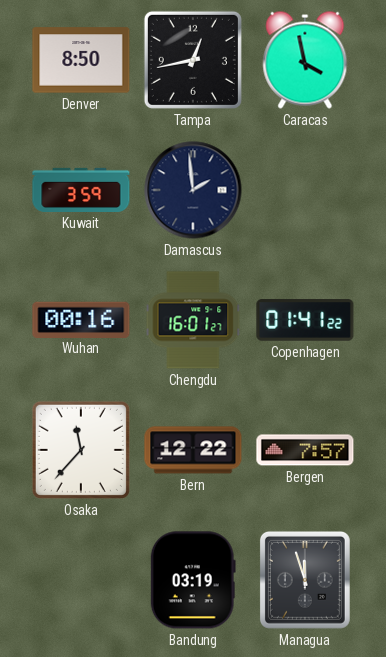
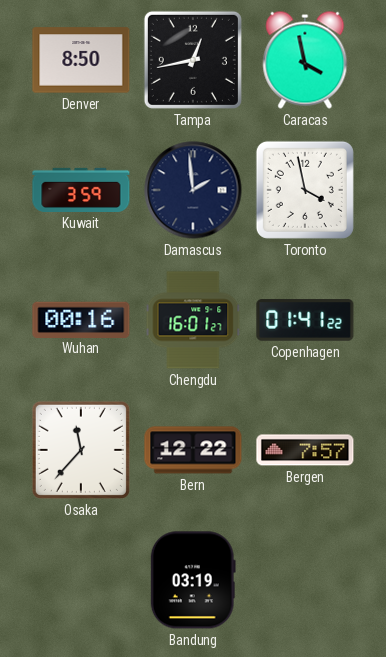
Toronto: none -> 3:58
Managua: 11:57 -> none
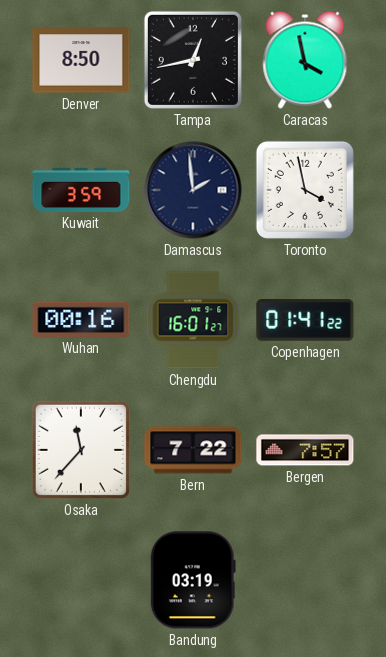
Bern: 12:22 -> 7:22
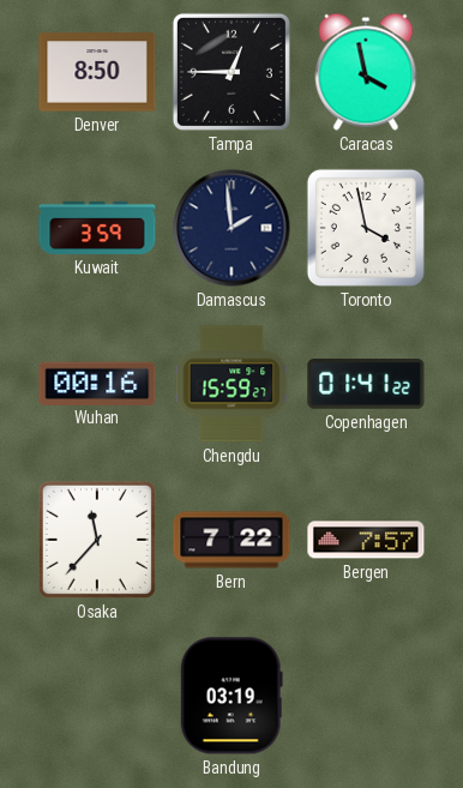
Tampa: 12:43 -> 12:45
Chengdu: 16:01 -> 15:59
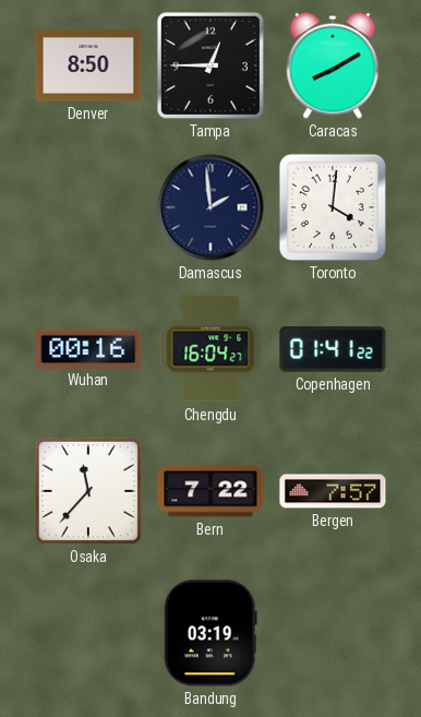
Caracas: 3:58 -> 8:10
Kuwait: 3:59 -> none
Toronto: 3:58 -> 4:01
Chengdu: 15:59 -> 16:04
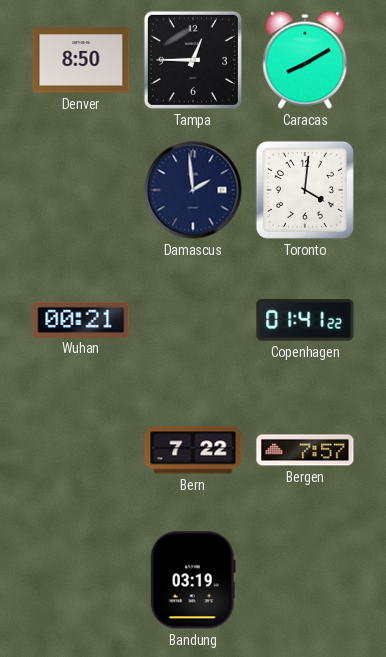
Wuhan: 00:16 -> 00:21
Chengdu: 16:04 -> none
Osaka: 11:37 -> none
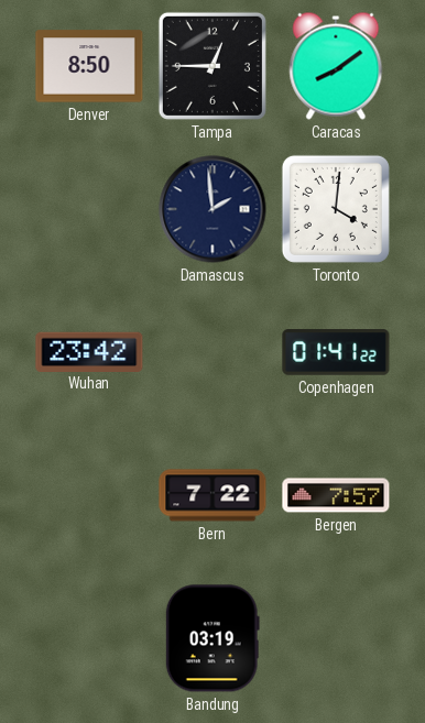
Caracas: 8:10 -> 8:09
Wuhan: 00:21 -> 23:42
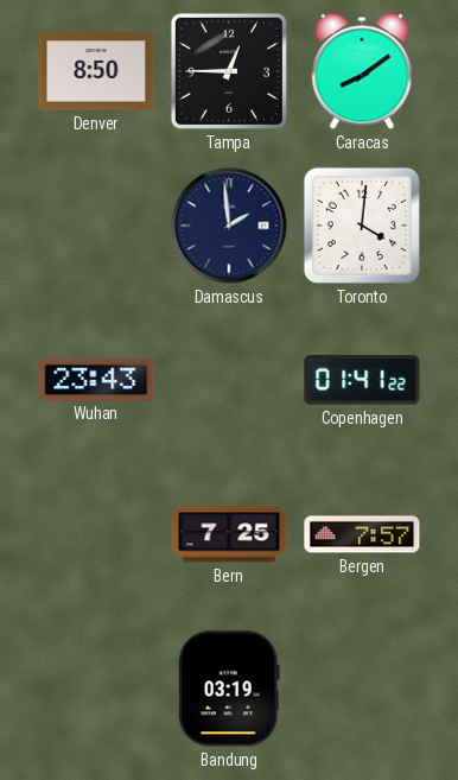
Wuhan: 23:42 -> 23:43
Bern: 7:22 -> 7:25
